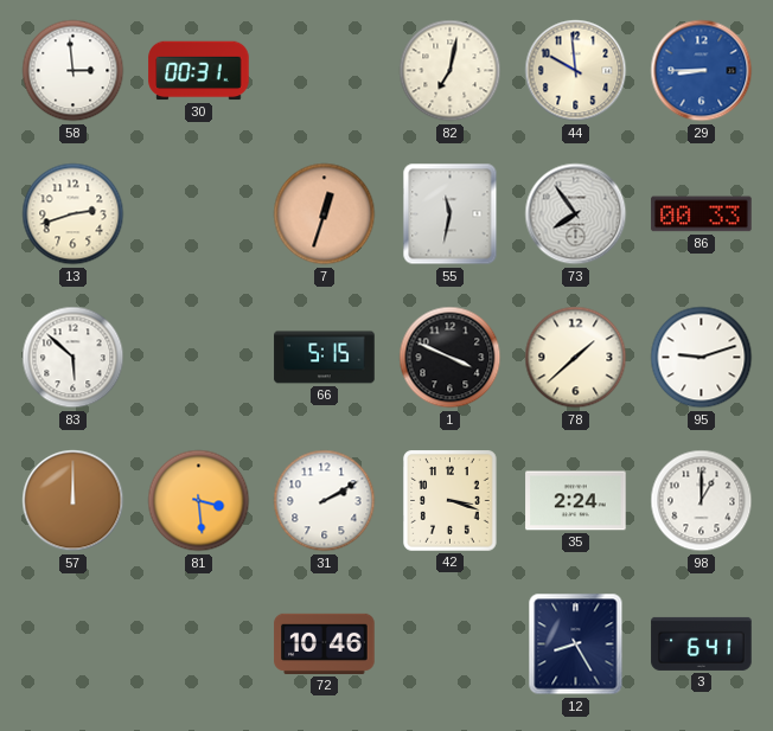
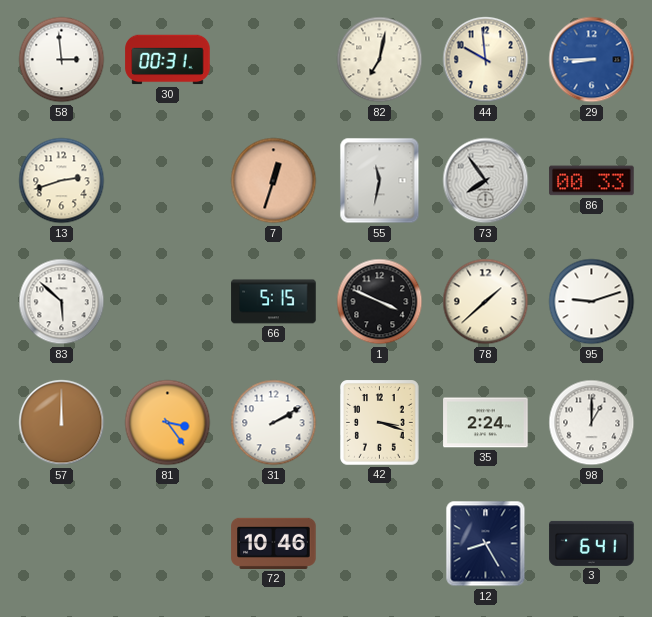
81: 3:29 -> 3:24
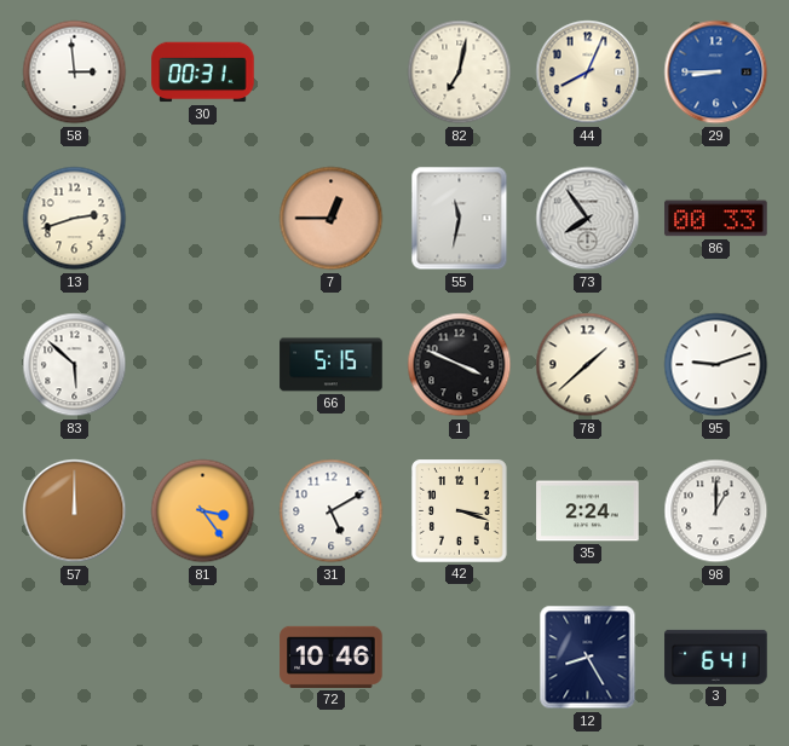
44: 9:59 -> 8:04
7: 12:33 -> 12:45
31: 2:10 -> 5:10
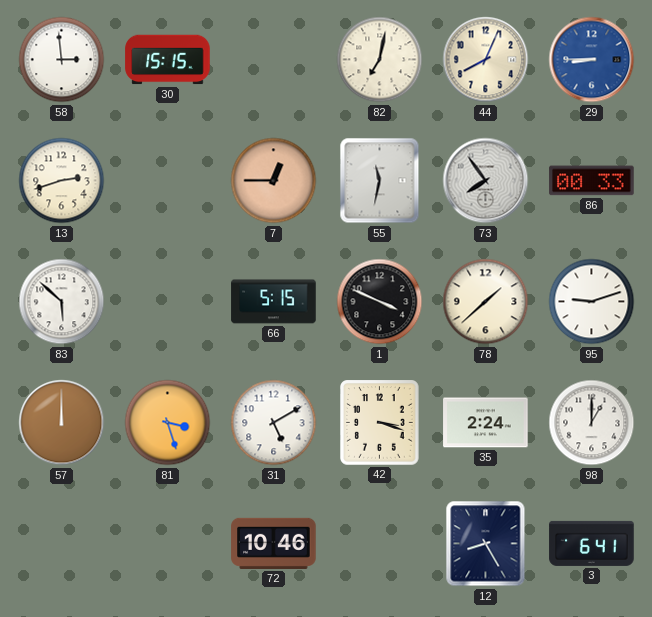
30: 00:31 -> 15:15
81: 3:24 -> 3:27
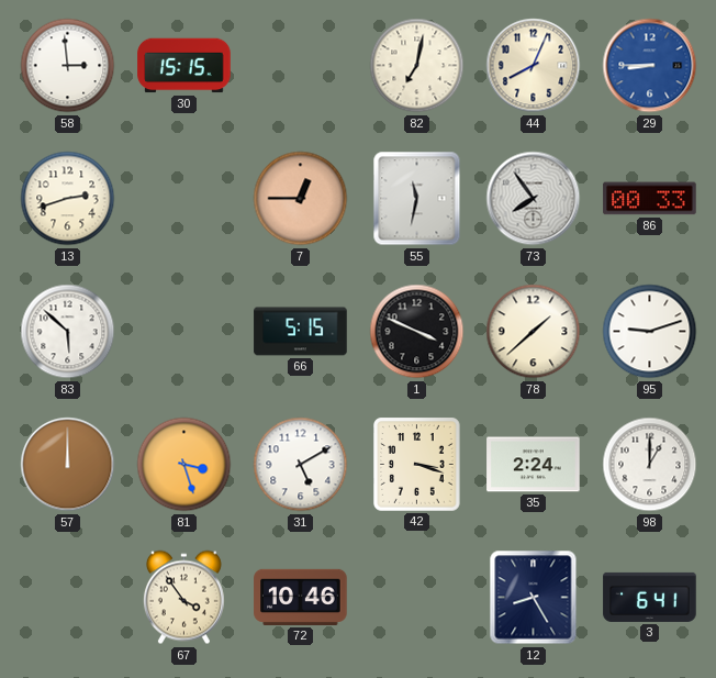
67: none -> 3:54
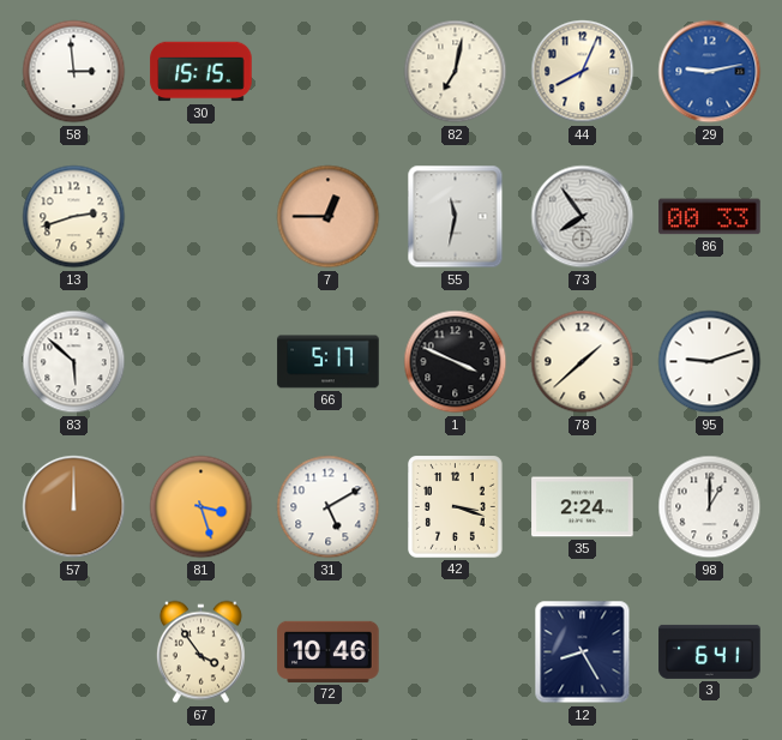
29: 8:45 -> 9:13
66: 5:15 -> 5:17
